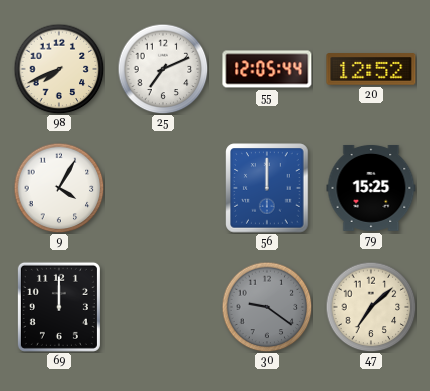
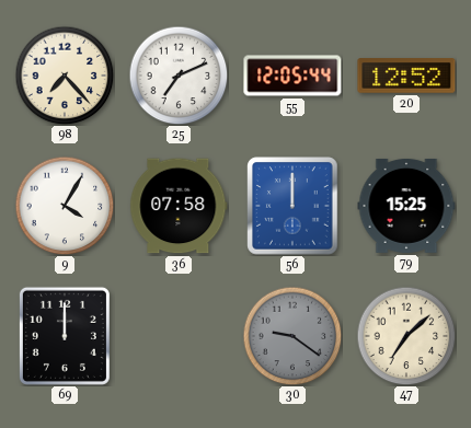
98: 7:41 -> 7:23
36: none -> 07:58
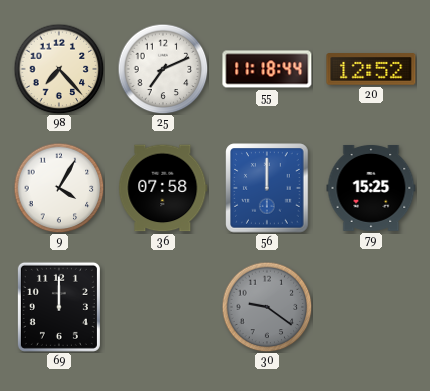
55: 12:05 -> 11:18
47: 7:08 -> none
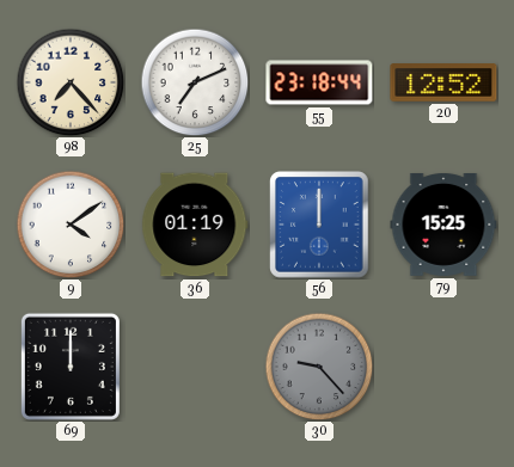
55: 11:18 -> 23:18
9: 4:05 -> 4:09
36: 07:58 -> 01:19
30: 9:21 -> 9:23
